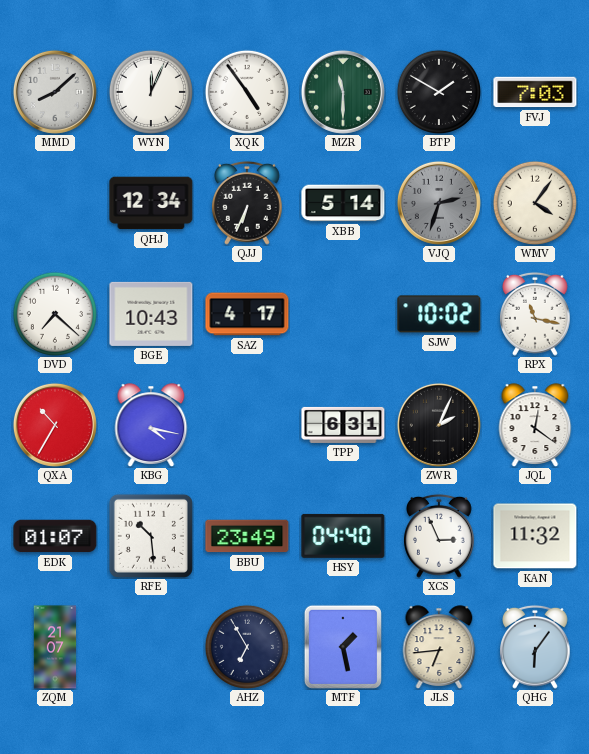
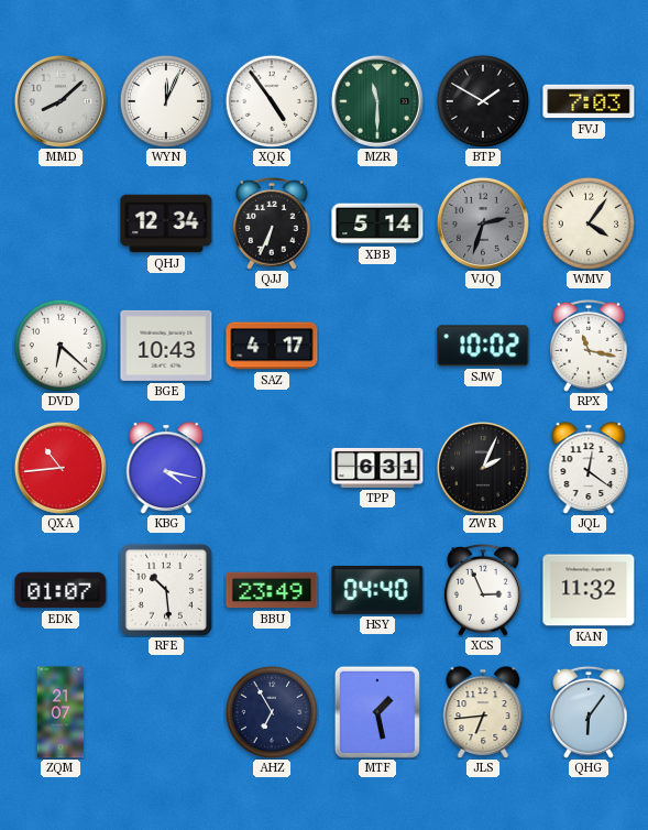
DVD: 7:22 -> 6:22
QXA: 10:35 -> 10:44
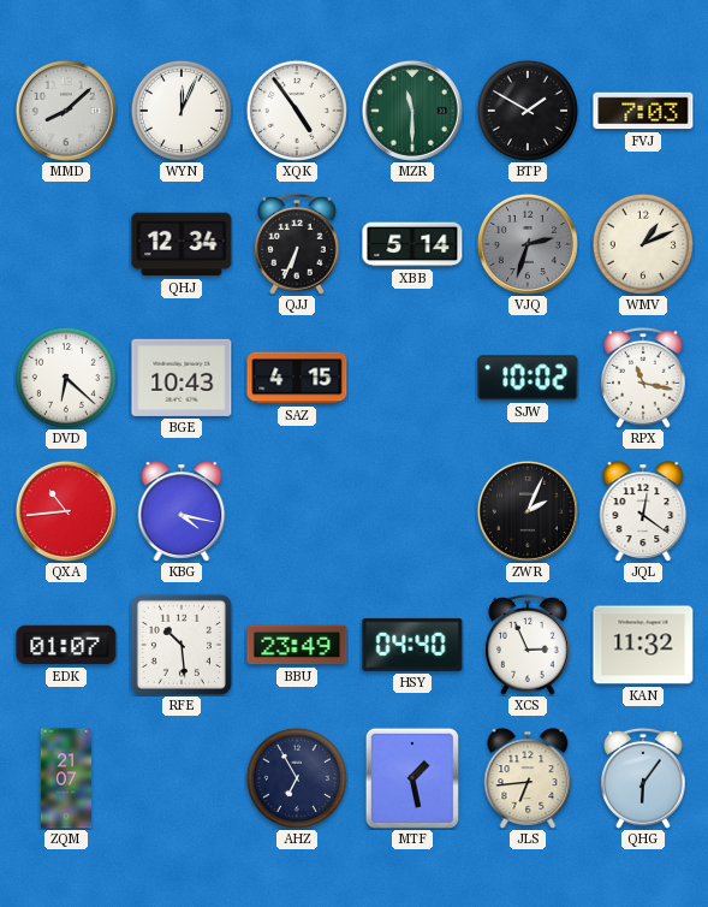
WMV: 4:06 -> 1:11
SAZ: 4:17 -> 4:15
TPP: 6:31 -> none
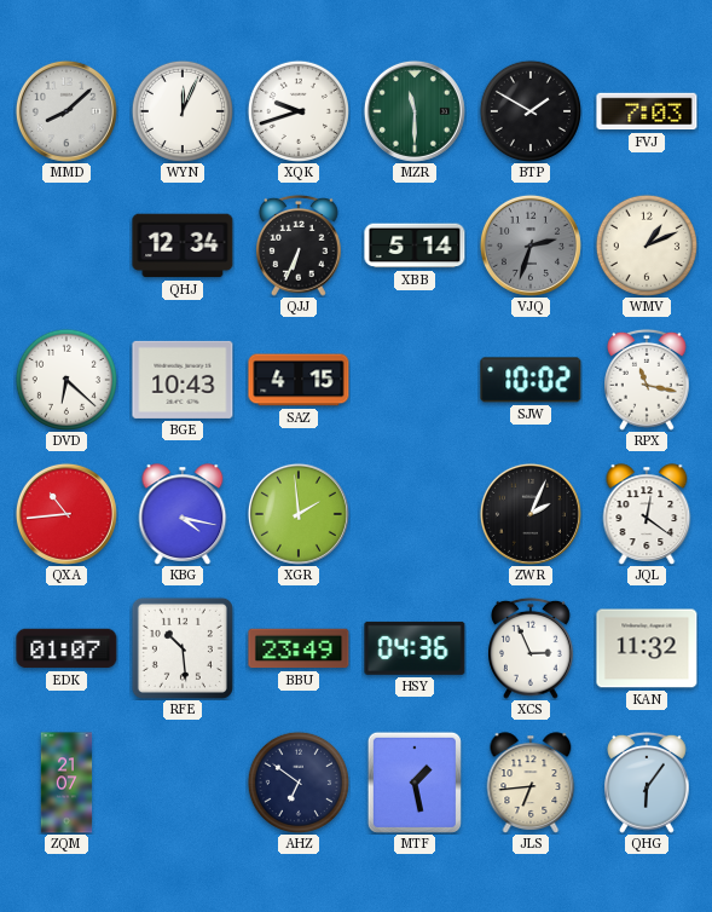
XQK: 4:54 -> 9:42
XGR: none -> 1:59
HSY: 04:40 -> 04:36
AHZ: 6:55 -> 6:51
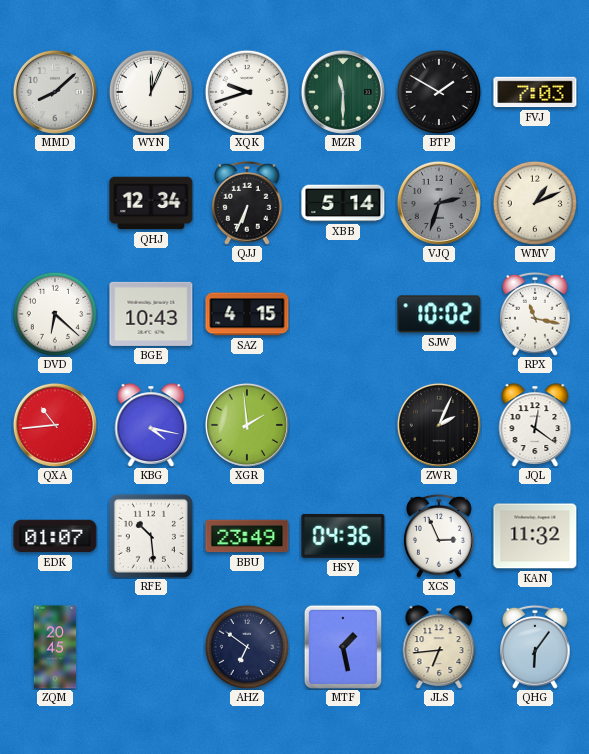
ZQM: 21:07 -> 20:45
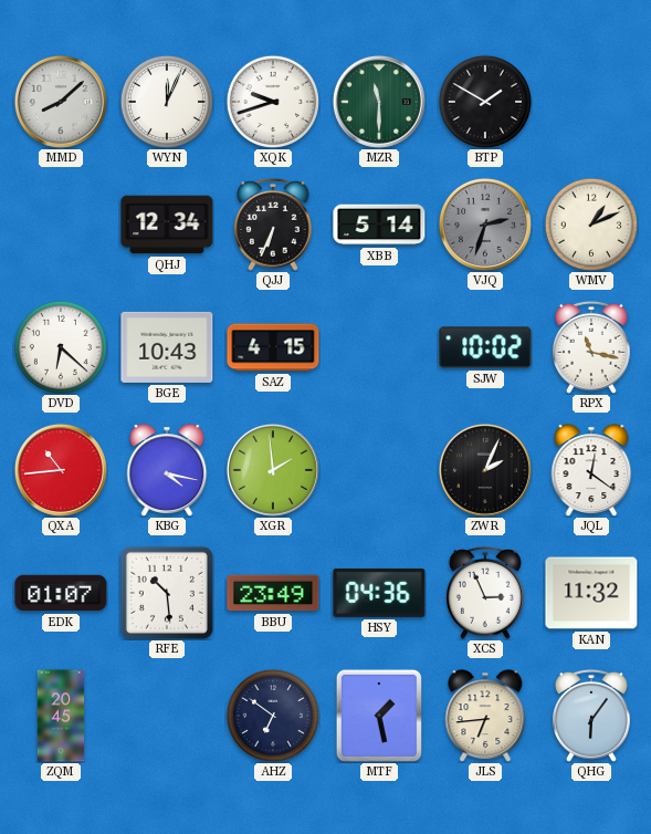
FVJ: 7:03 -> none
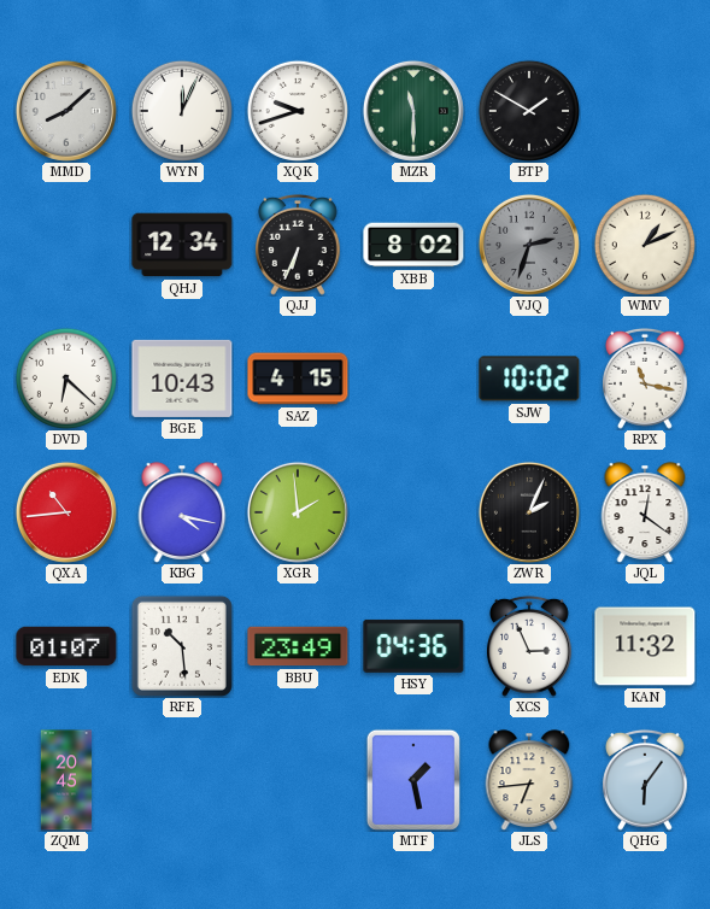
XBB: 5:14 -> 8:02
AHZ: 6:51 -> none
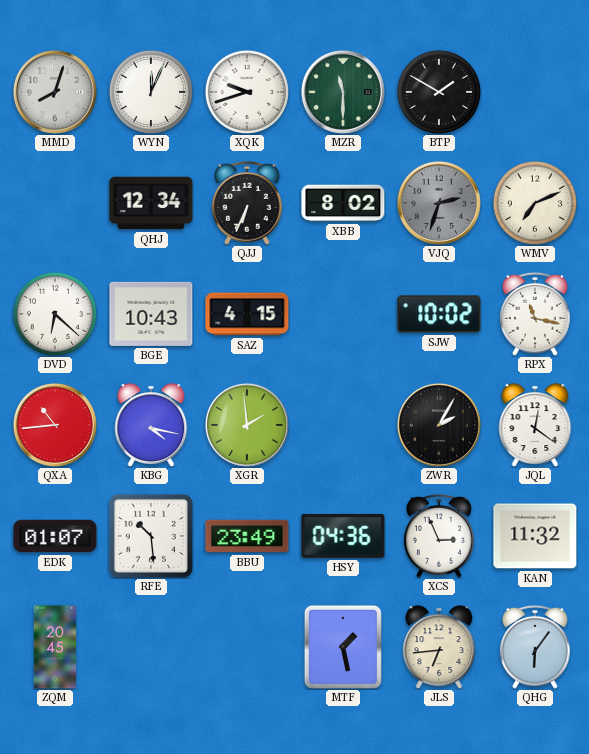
MMD: 8:08 -> 8:03
WMV: 1:11 -> 7:11
ZWR: 2:04 -> 2:05
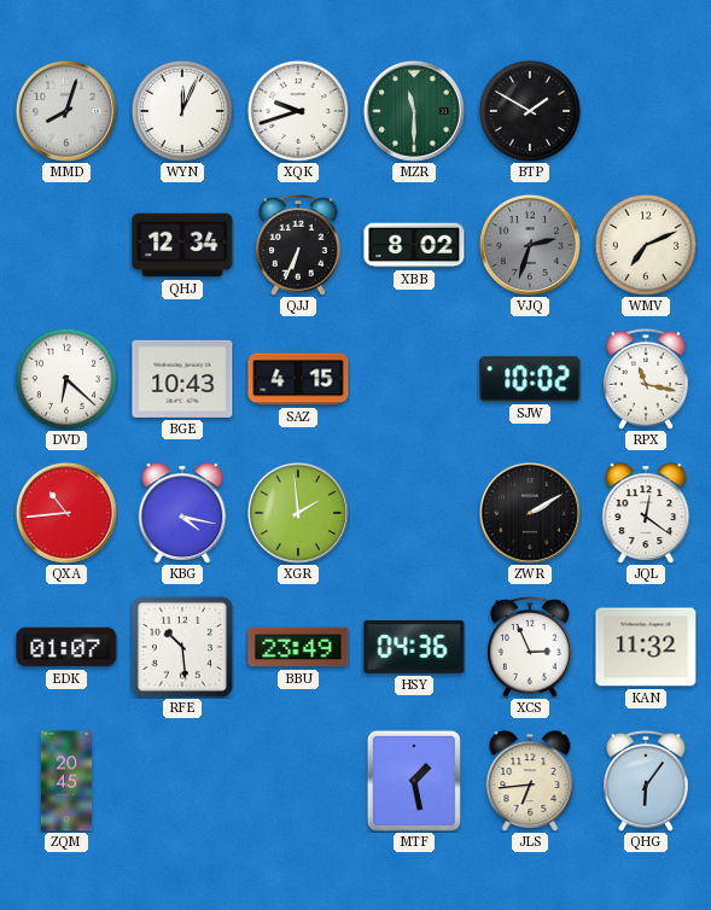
ZWR: 2:05 -> 2:10
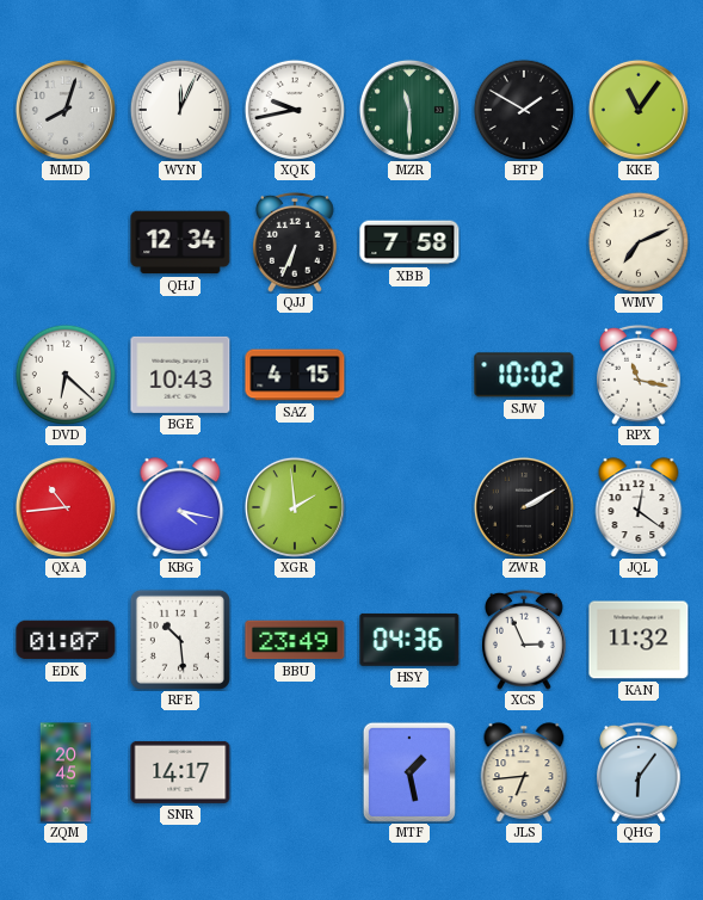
XQK: 9:42 -> 9:43
KKE: none -> 11:06
XBB: 8:02 -> 7:58
VJQ: 2:33 -> none
SNR: none -> 14:17
